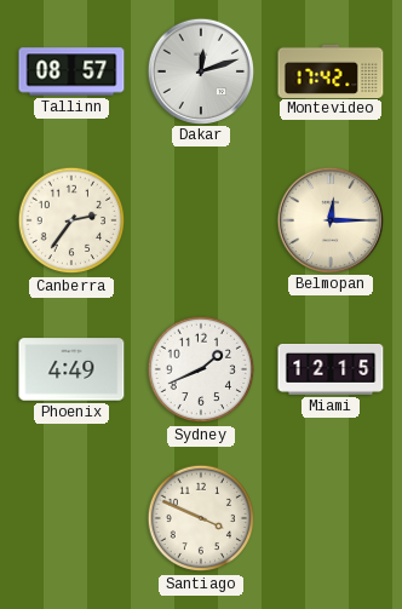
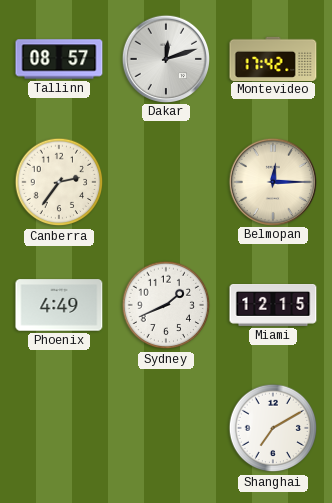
Santiago: 3:49 -> none
Shanghai: none -> 7:10
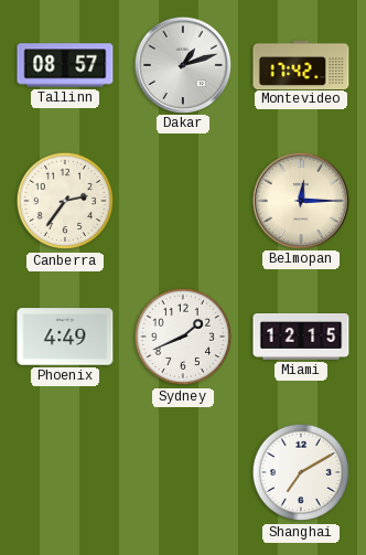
Dakar: 12:12 -> 1:12
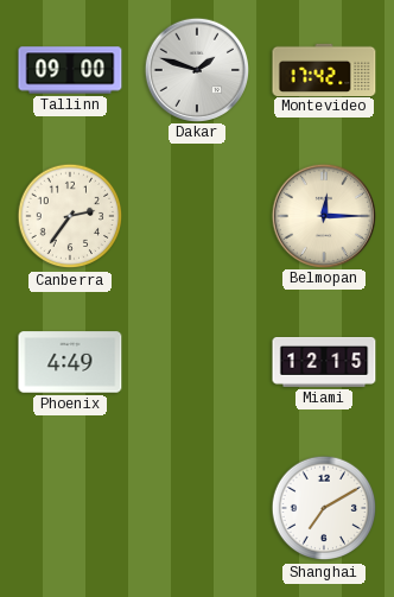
Tallinn: 08:57 -> 09:00
Dakar: 1:12 -> 1:48
Sydney: 1:41 -> none
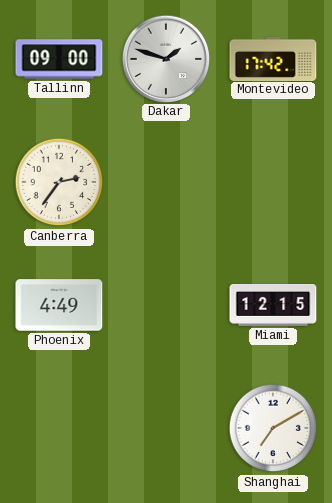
Belmopan: 12:15 -> none
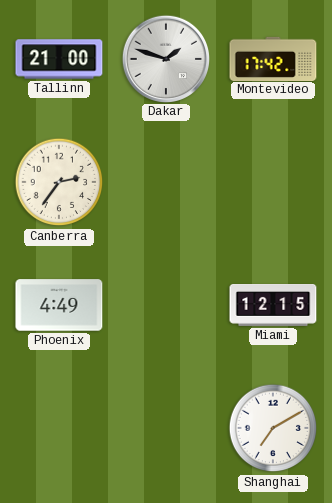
Tallinn: 09:00 -> 21:00
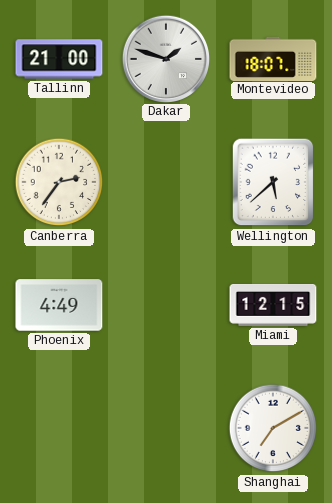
Montevideo: 17:42 -> 18:07
Wellington: none -> 5:38
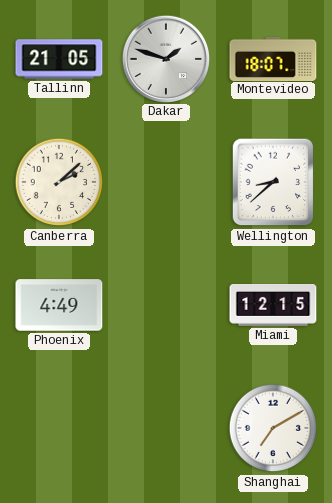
Tallinn: 21:00 -> 21:05
Canberra: 2:36 -> 2:08
Wellington: 5:38 -> 8:38
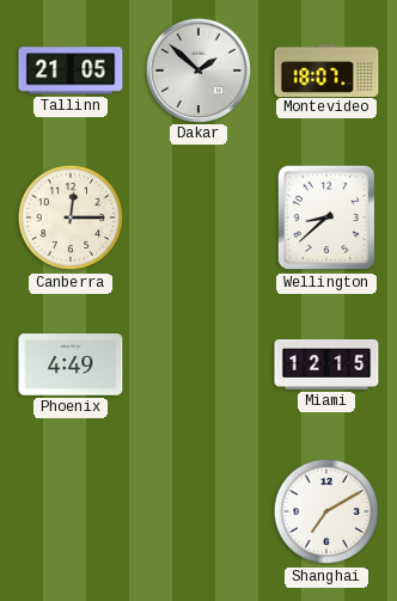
Dakar: 1:48 -> 1:52
Canberra: 2:08 -> 12:15
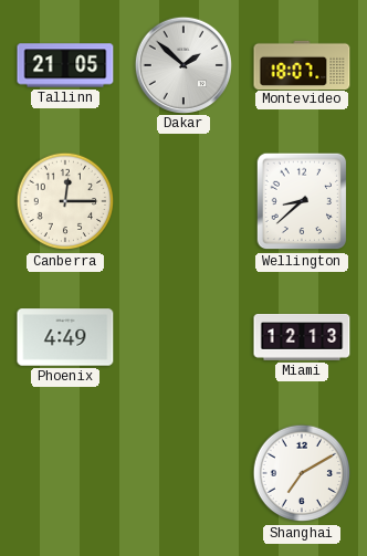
Miami: 12:15 -> 12:13
